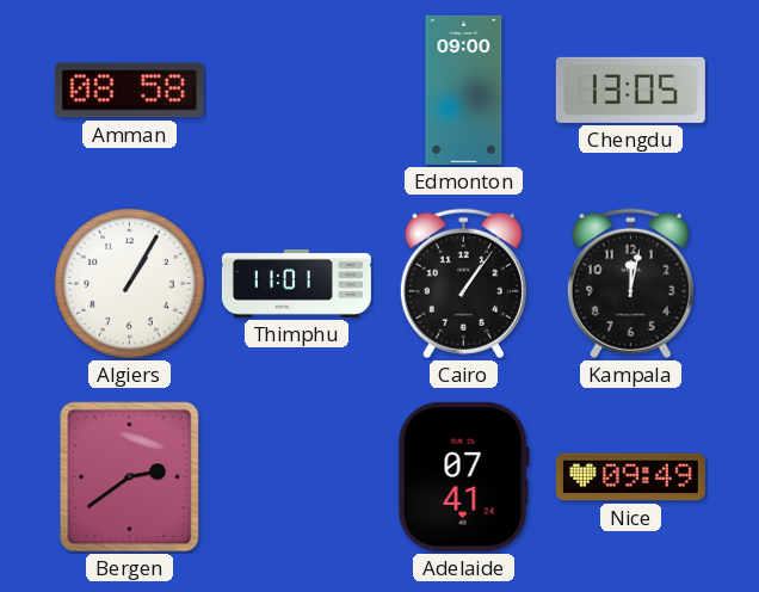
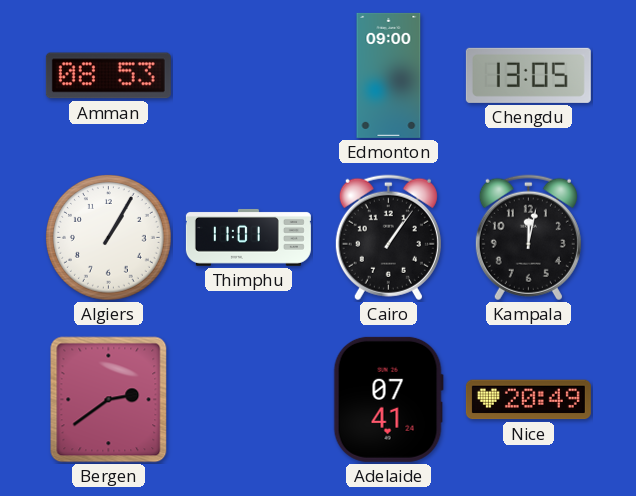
Amman: 08:58 -> 08:53
Nice: 09:49 -> 20:49
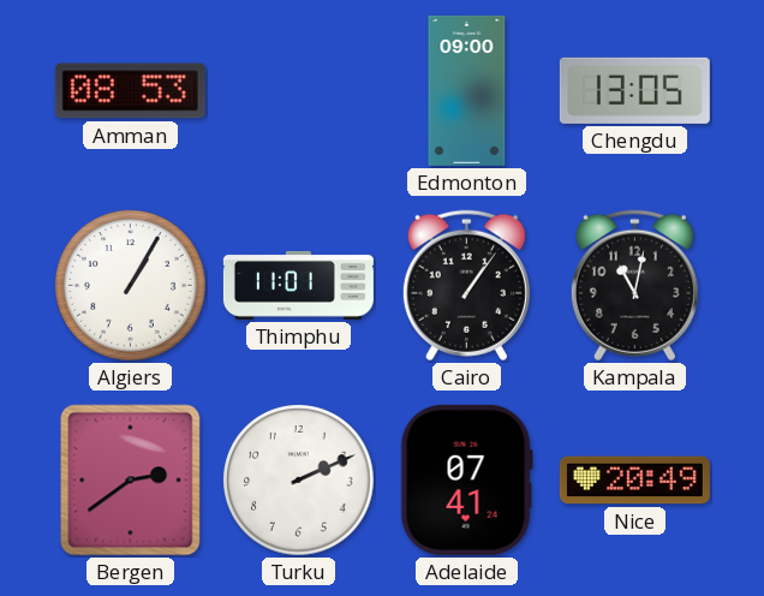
Kampala: 12:02 -> 11:02
Turku: none -> 2:11
